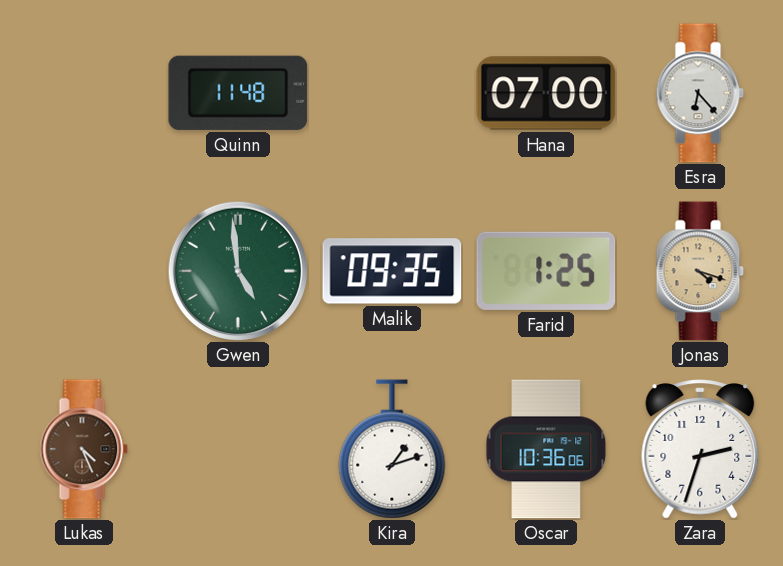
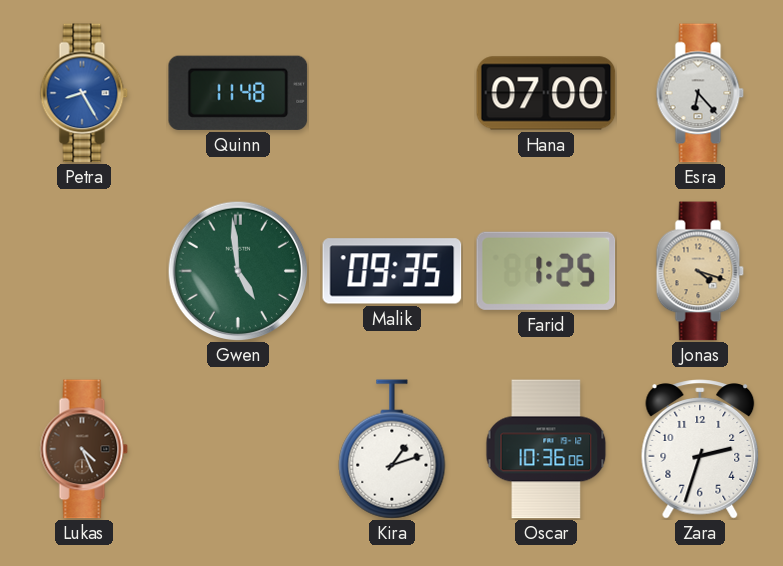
Petra: none -> 8:25
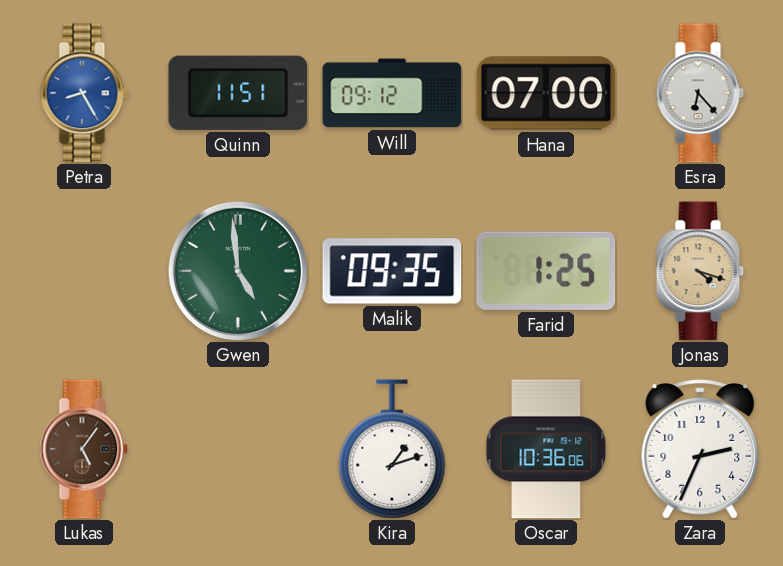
Quinn: 11:48 -> 11:51
Will: none -> 09:12
Lukas: 4:26 -> 5:06
Zara: 2:33 -> 2:34
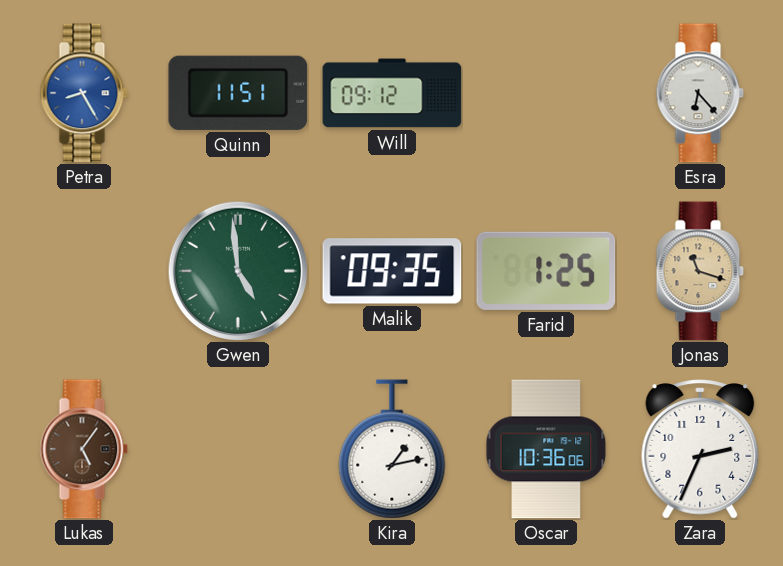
Hana: 07:00 -> none
Jonas: 4:18 -> 11:18
Kira: 1:12 -> 1:13
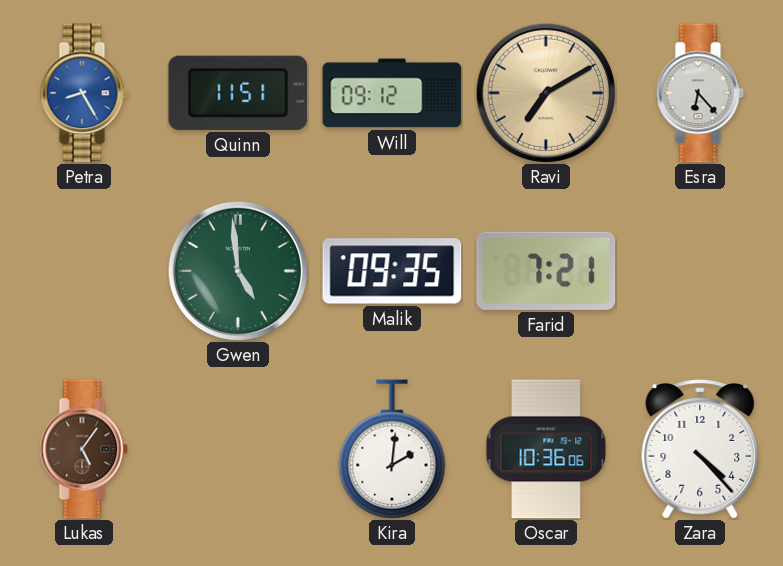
Ravi: none -> 7:10
Farid: 1:25 -> 7:21
Jonas: 11:18 -> none
Kira: 1:13 -> 2:01
Zara: 2:34 -> 4:23
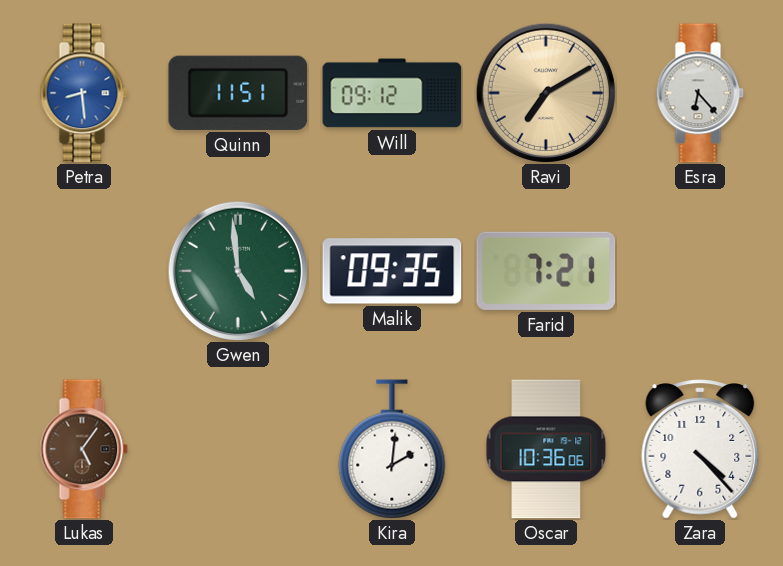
Petra: 8:25 -> 8:29
